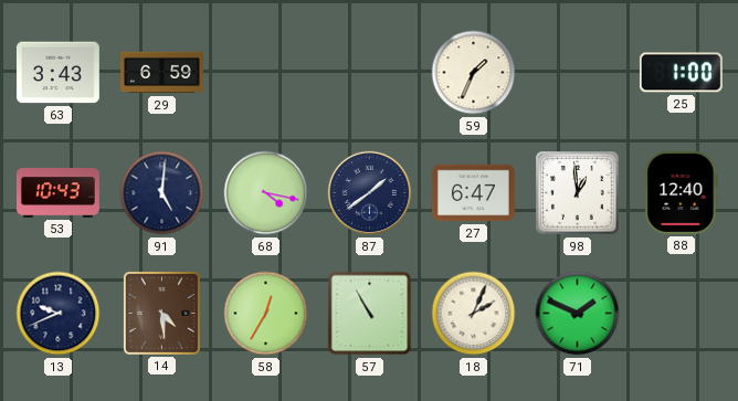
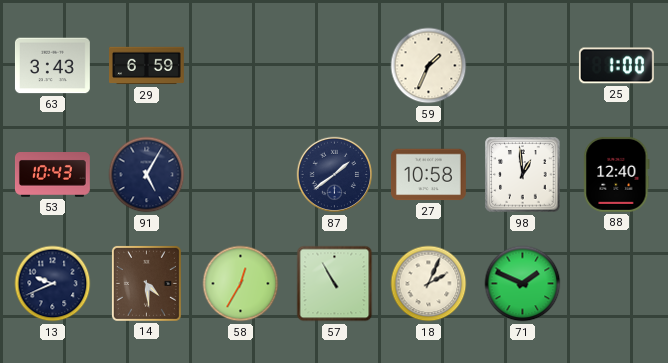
91: 5:01 -> 5:05
68: 4:17 -> none
27: 6:47 -> 10:58
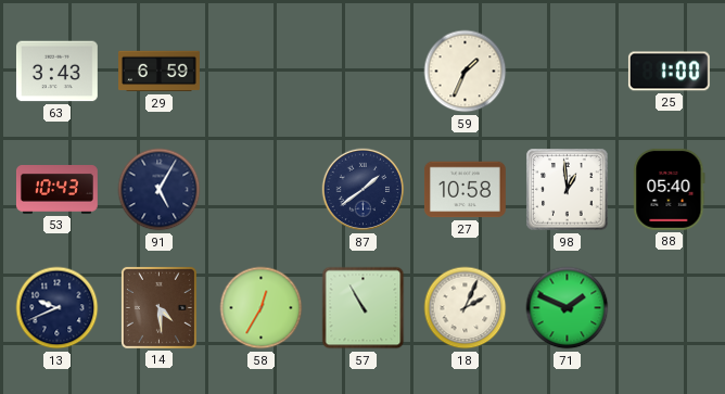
88: 12:40 -> 05:40
